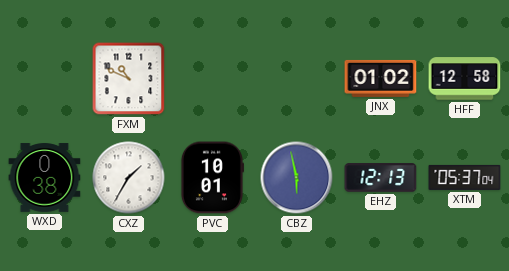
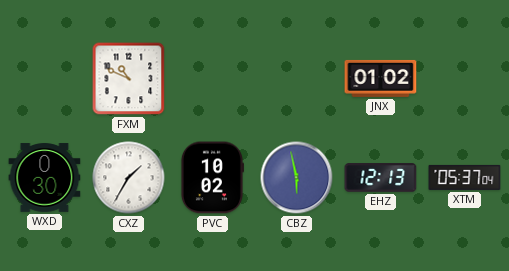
HFF: 12:58 -> none
WXD: 0:38 -> 0:30
PVC: 10:01 -> 10:02
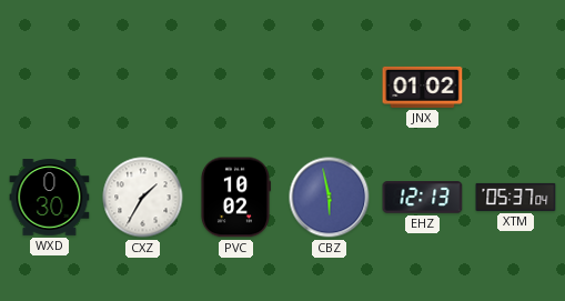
FXM: 10:49 -> none
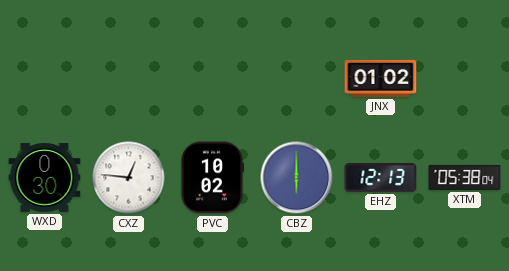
CXZ: 1:35 -> 12:46
CBZ: 5:58 -> 6:00
XTM: 05:37 -> 05:38
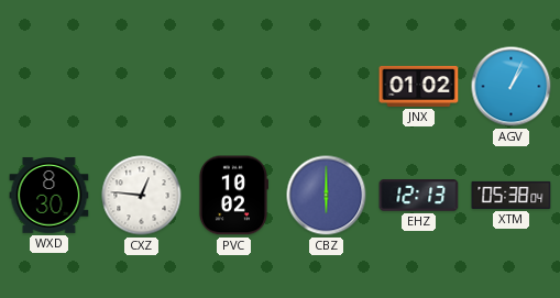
AGV: none -> 1:04
WXD: 0:30 -> 8:30
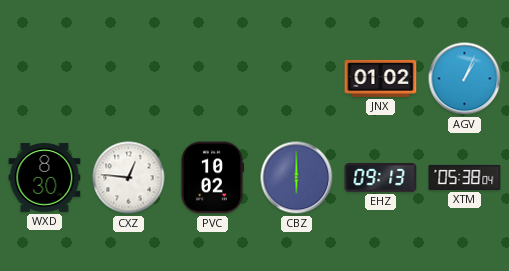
EHZ: 12:13 -> 09:13
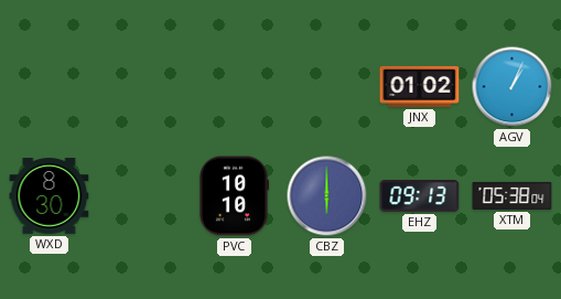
CXZ: 12:46 -> none
PVC: 10:02 -> 10:10
